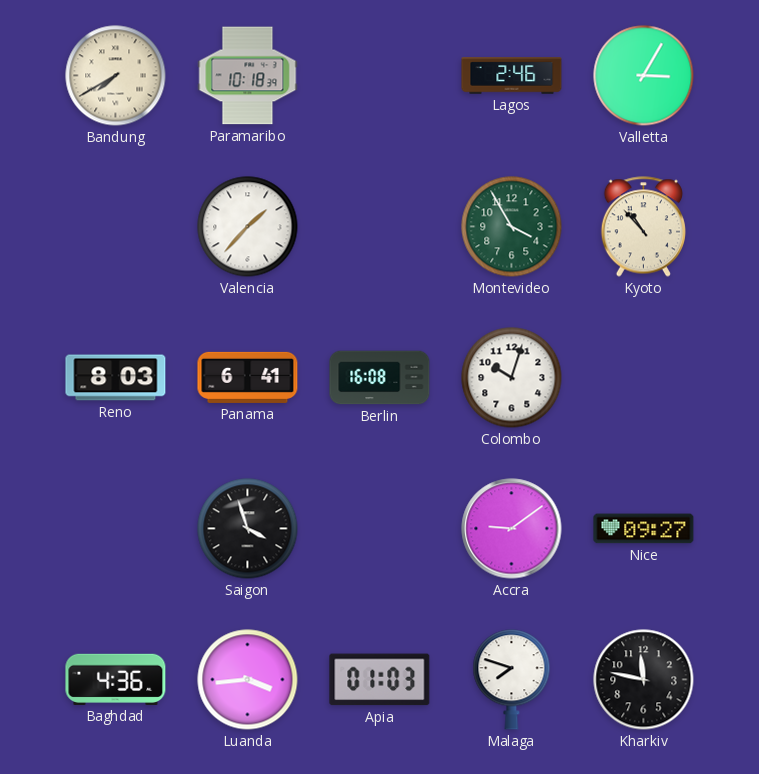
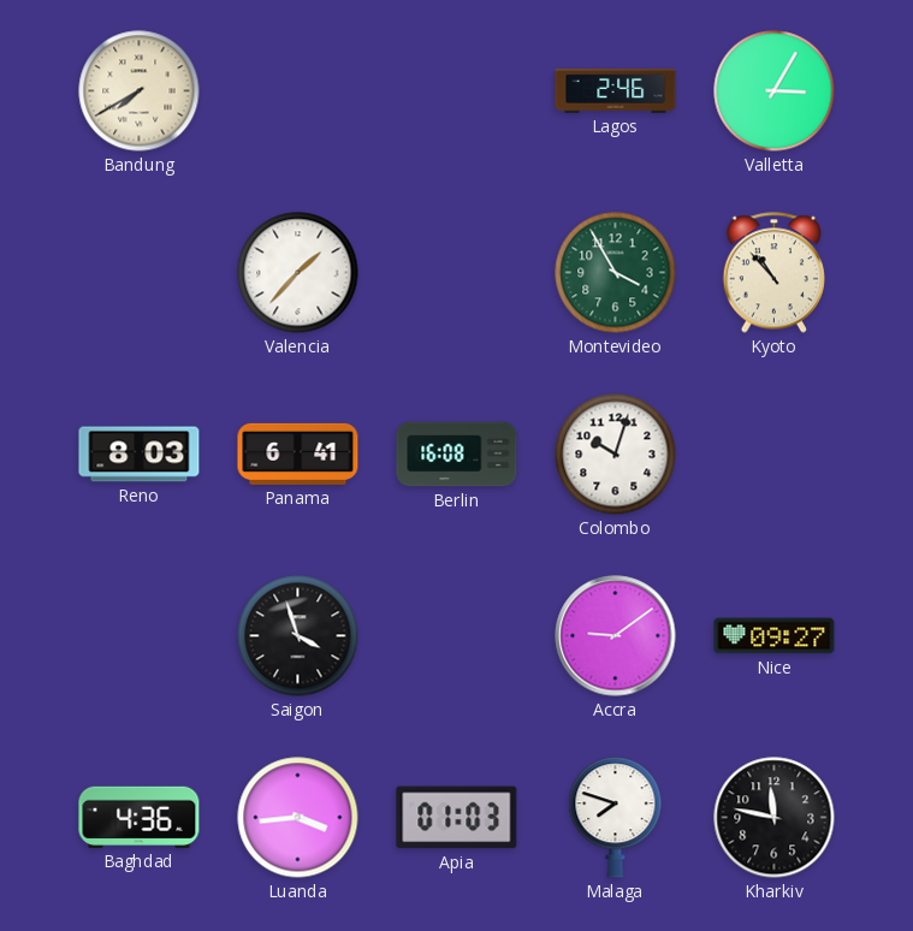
Paramaribo: 10:18 -> none
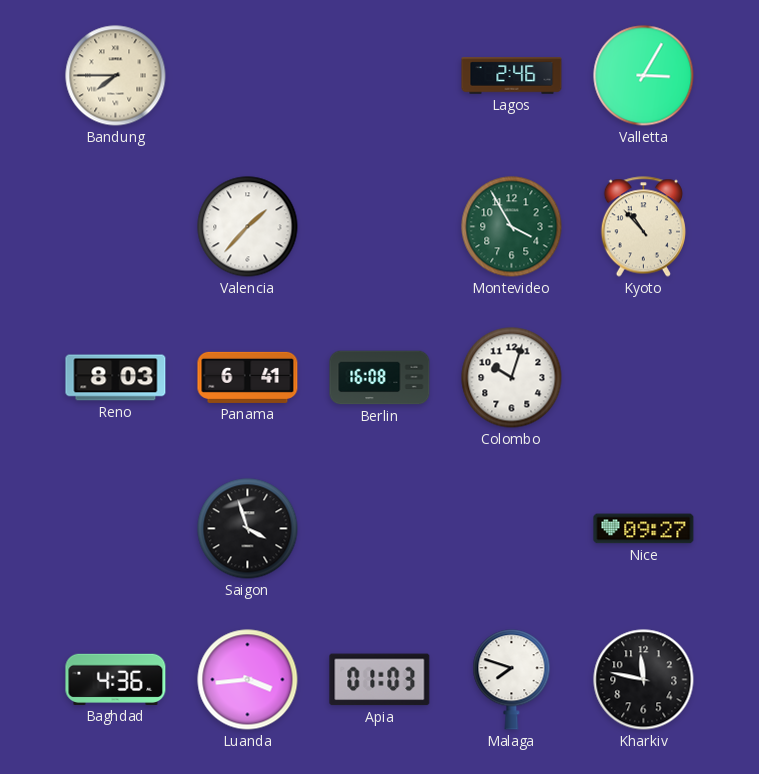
Bandung: 7:40 -> 7:45
Accra: 9:09 -> none
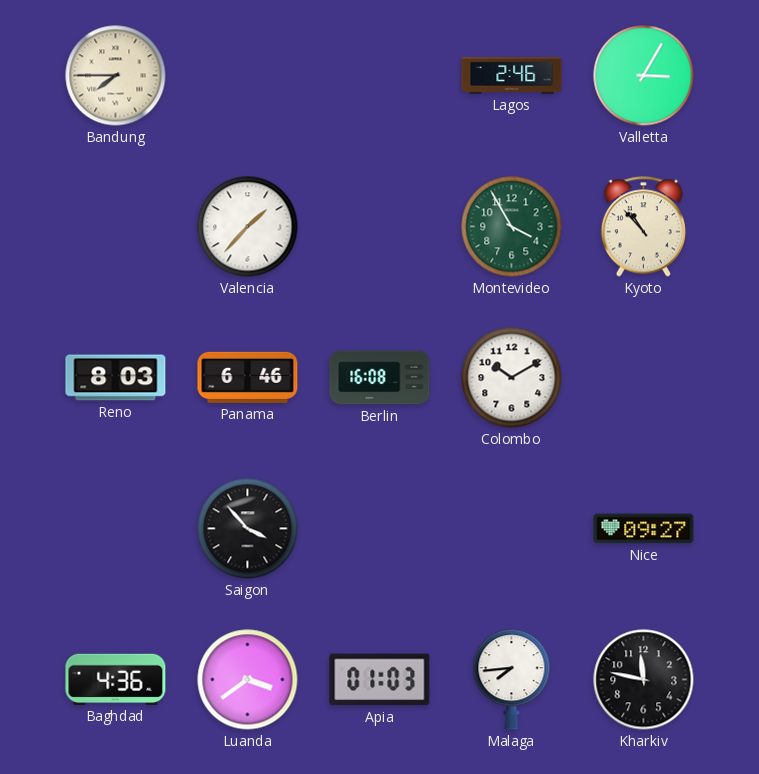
Panama: 6:41 -> 6:46
Colombo: 10:03 -> 10:10
Saigon: 3:57 -> 3:53
Luanda: 3:44 -> 3:39
Malaga: 7:48 -> 7:44
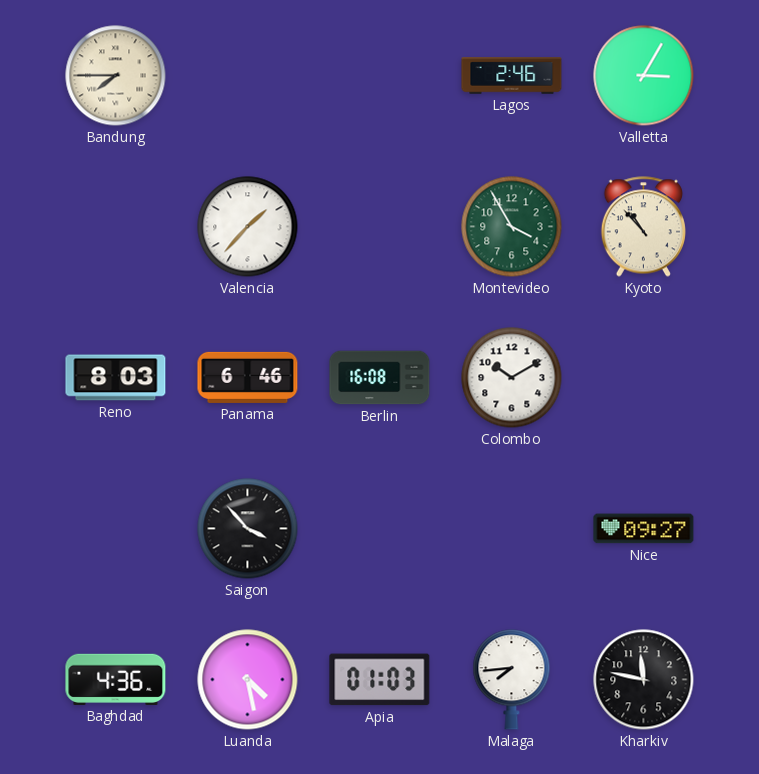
Luanda: 3:39 -> 4:28
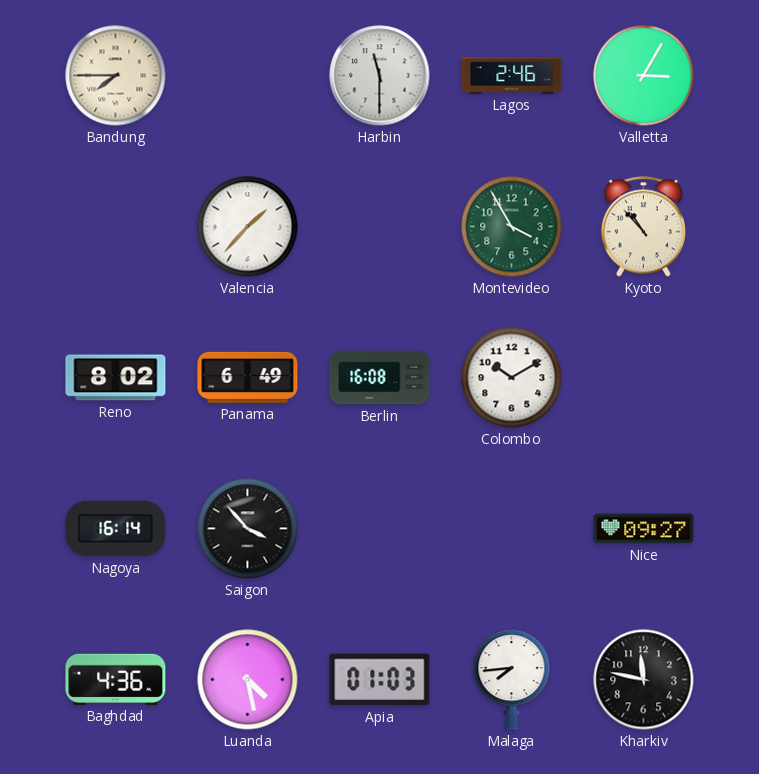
Harbin: none -> 11:30
Reno: 8:03 -> 8:02
Panama: 6:46 -> 6:49
Nagoya: none -> 16:14
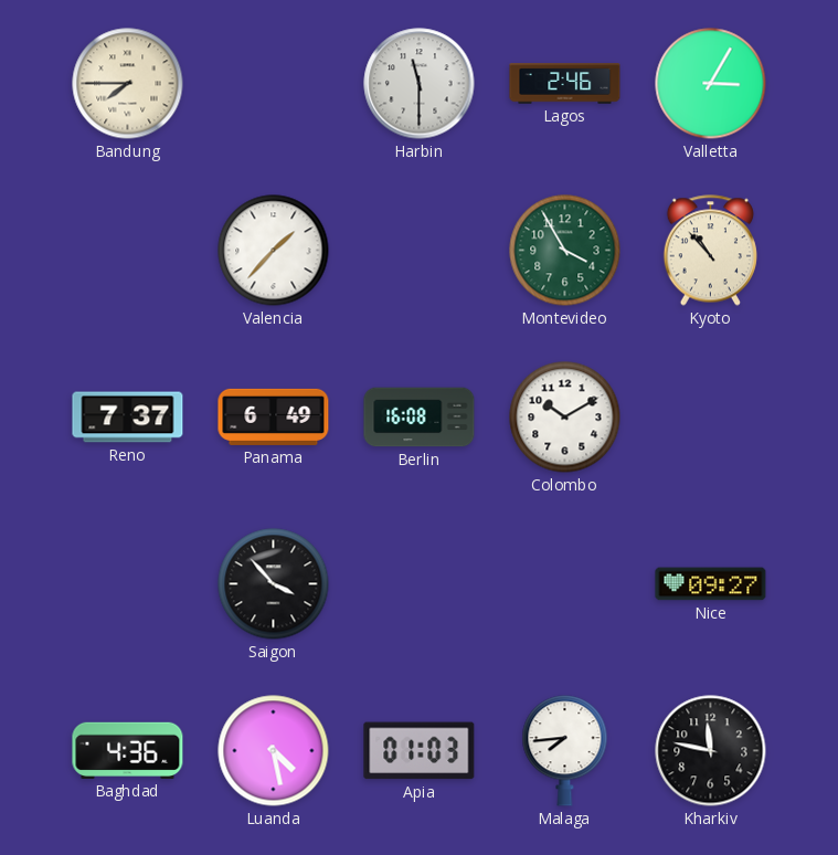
Reno: 8:02 -> 7:37
Nagoya: 16:14 -> none
